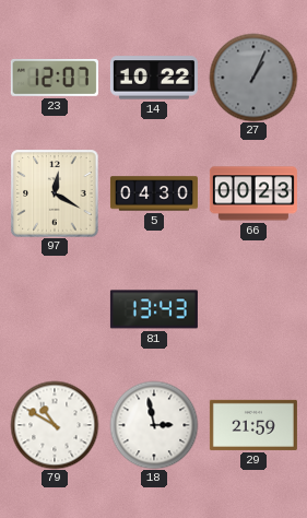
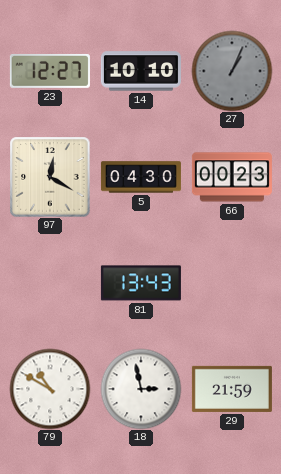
23: 12:07 -> 12:27
14: 10:22 -> 10:10
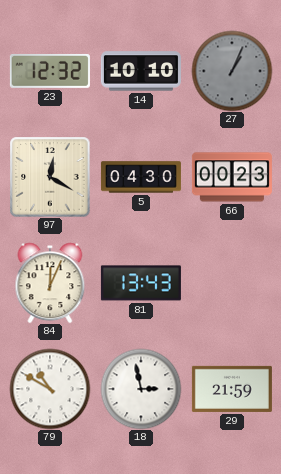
23: 12:27 -> 12:32
84: none -> 12:04
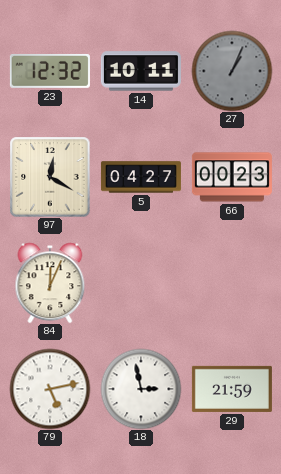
14: 10:10 -> 10:11
5: 04:30 -> 04:27
81: 13:43 -> none
79: 10:50 -> 5:13
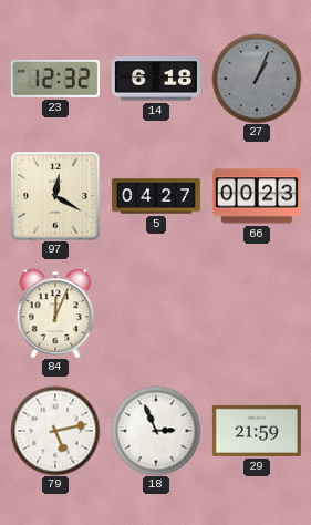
14: 10:11 -> 6:18
18: 2:58 -> 2:56
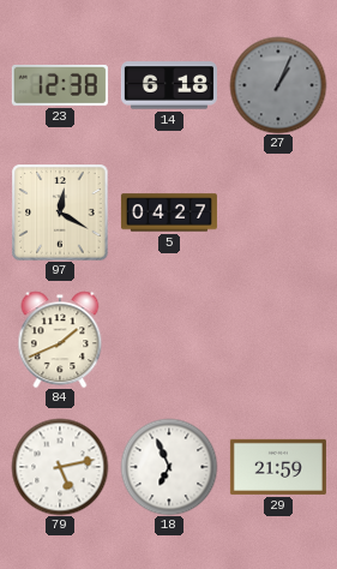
23: 12:32 -> 12:38
66: 00:23 -> none
84: 12:04 -> 1:41
18: 2:56 -> 6:56
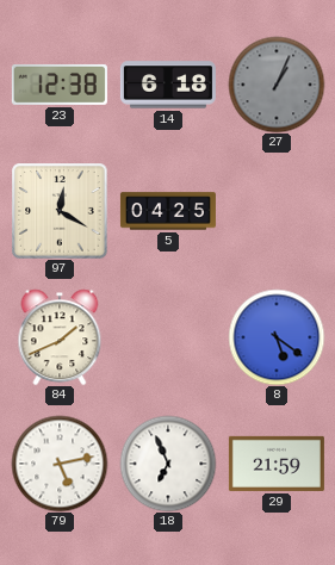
5: 04:27 -> 04:25
8: none -> 5:21
